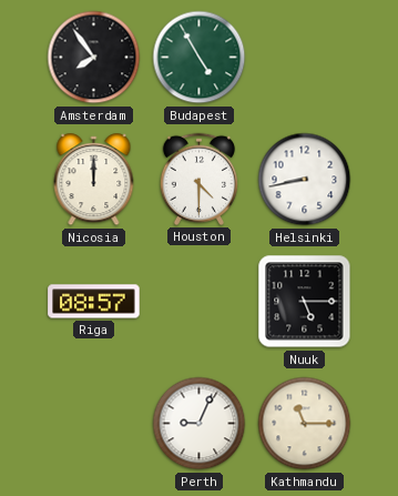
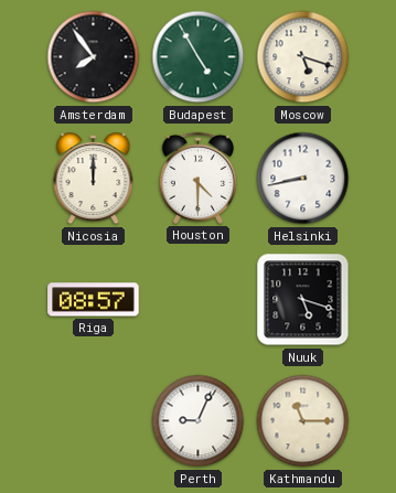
Moscow: none -> 5:18
Nuuk: 5:15 -> 5:18
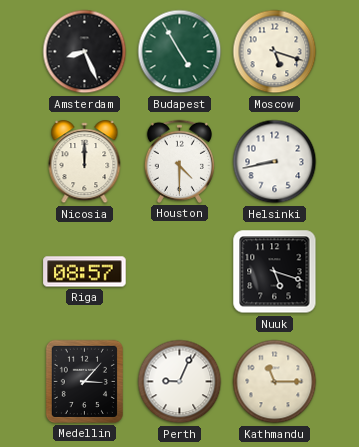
Amsterdam: 7:54 -> 8:26
Medellin: none -> 3:07
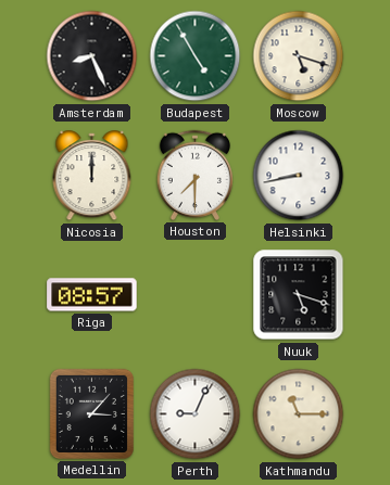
Houston: 4:30 -> 7:30
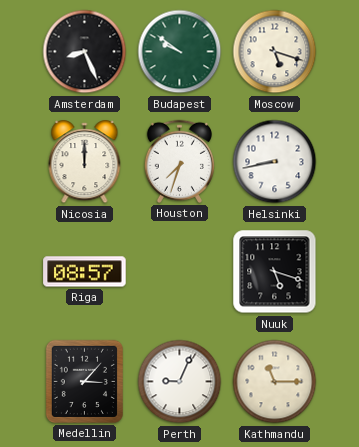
Budapest: 4:55 -> 9:51
Houston: 7:30 -> 7:33
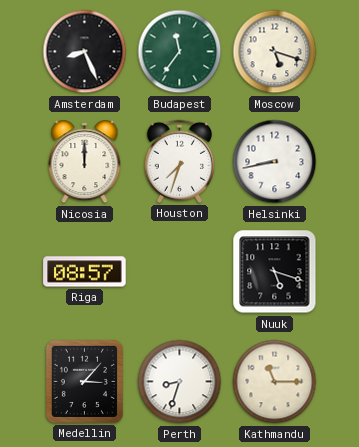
Budapest: 9:51 -> 11:36
Perth: 9:04 -> 8:33
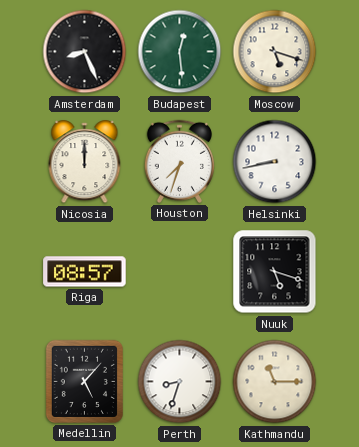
Budapest: 11:36 -> 12:29
Medellin: 3:07 -> 5:07
